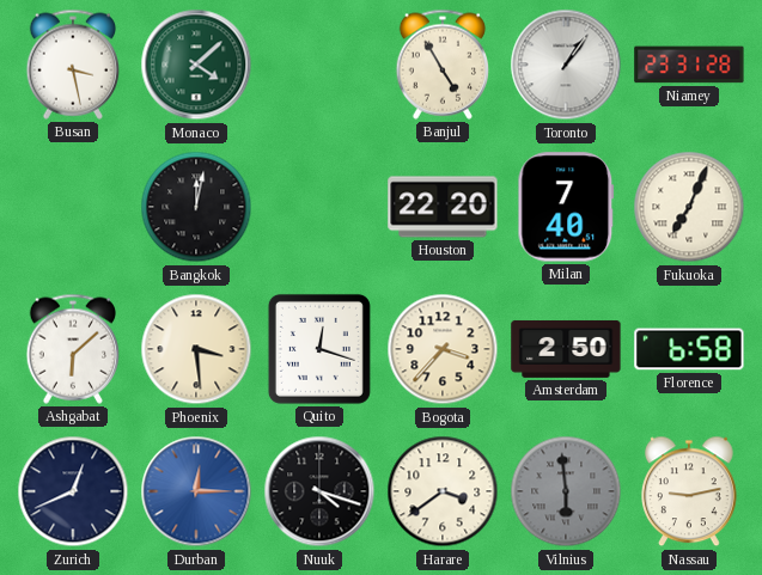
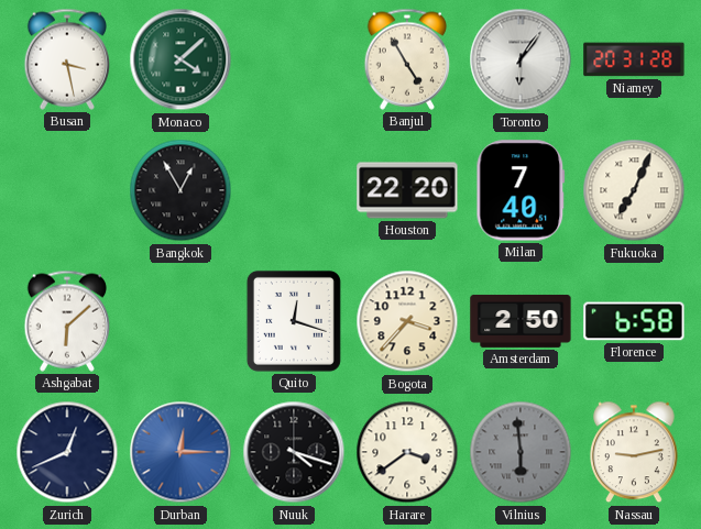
Toronto: 1:06 -> 6:06
Niamey: 23:31 -> 20:31
Bangkok: 12:02 -> 12:55
Phoenix: 3:29 -> none
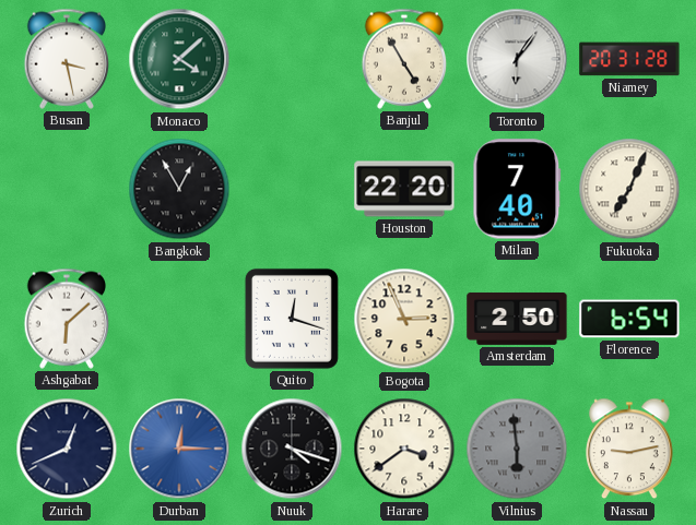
Bogota: 3:37 -> 2:56
Florence: 6:58 -> 6:54
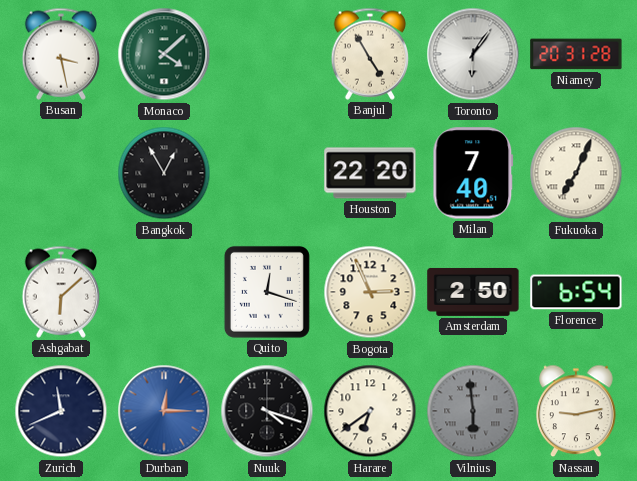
Zurich: 12:41 -> 11:41
Harare: 3:39 -> 6:39
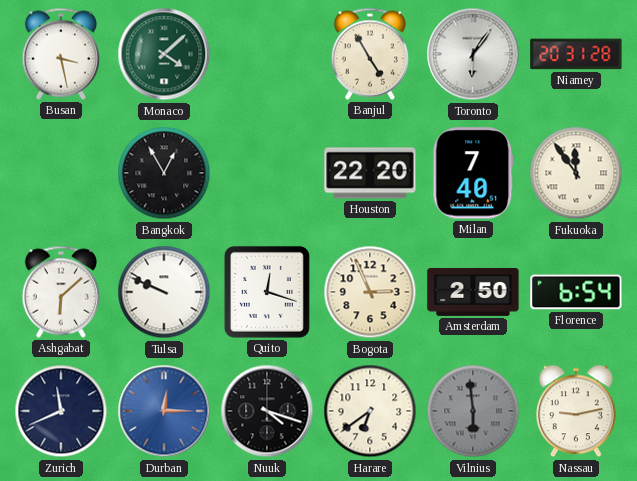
Fukuoka: 7:04 -> 11:54
Tulsa: none -> 9:49
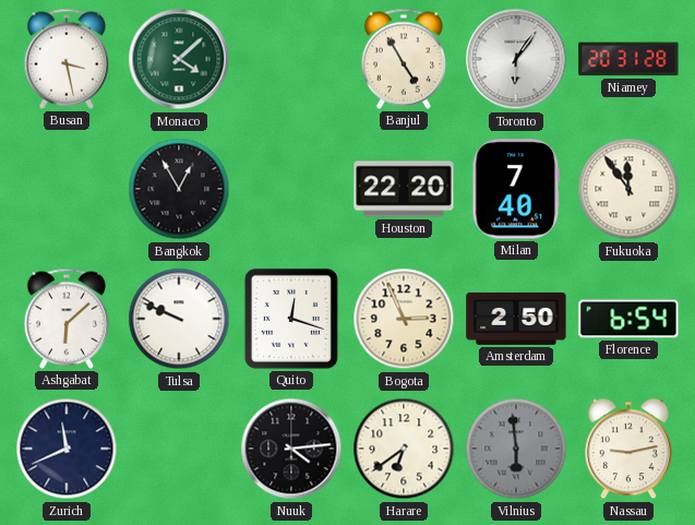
Durban: 12:15 -> none
Nuuk: 4:18 -> 4:14
